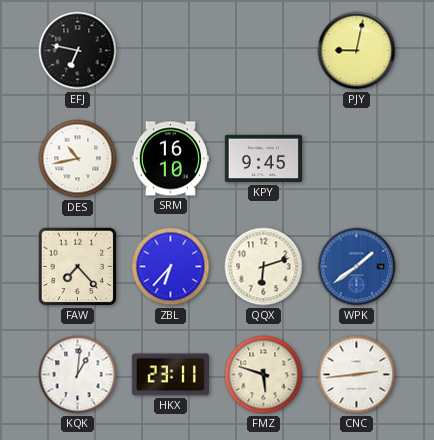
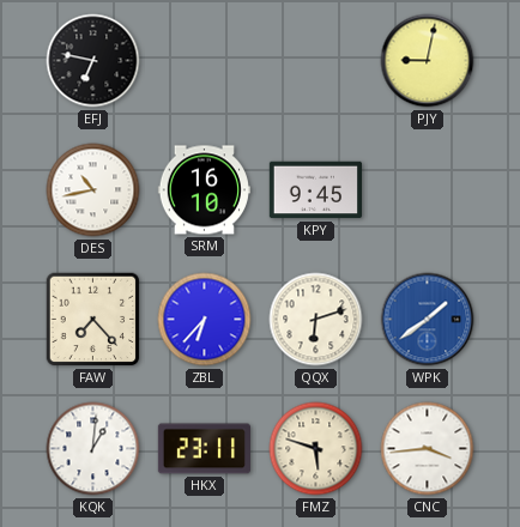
CNC: 2:44 -> 3:44
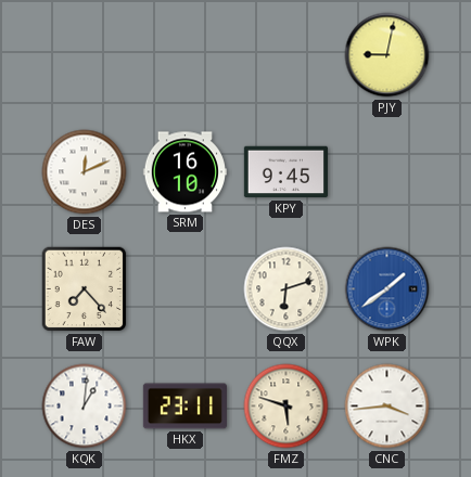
EFJ: 6:47 -> none
DES: 10:43 -> 12:11
ZBL: 6:37 -> none
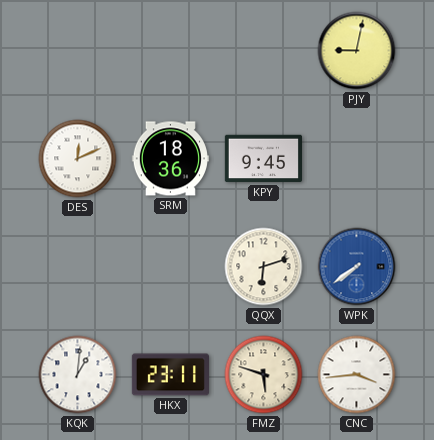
SRM: 16:10 -> 18:36
FAW: 7:23 -> none
WPK: 1:39 -> 7:39
